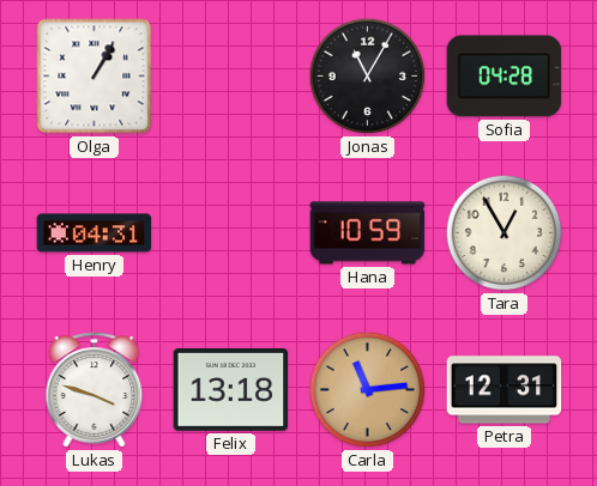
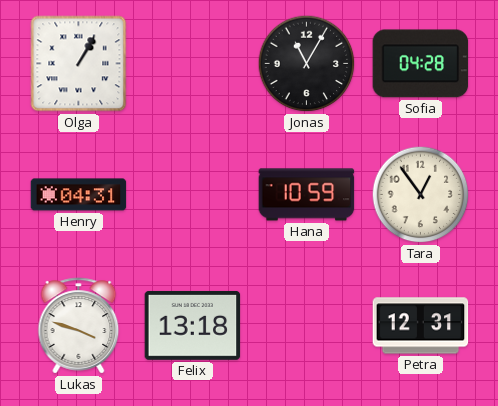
Tara: 12:55 -> 12:54
Carla: 11:14 -> none
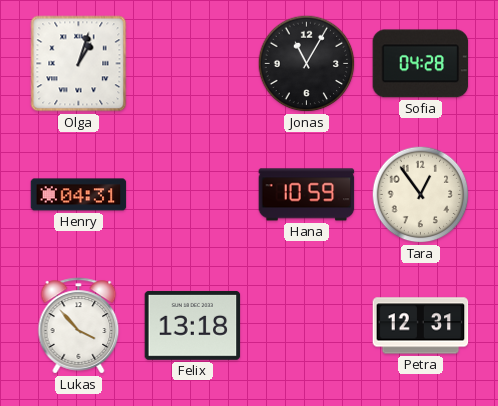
Olga: 1:05 -> 1:03
Lukas: 3:48 -> 3:53
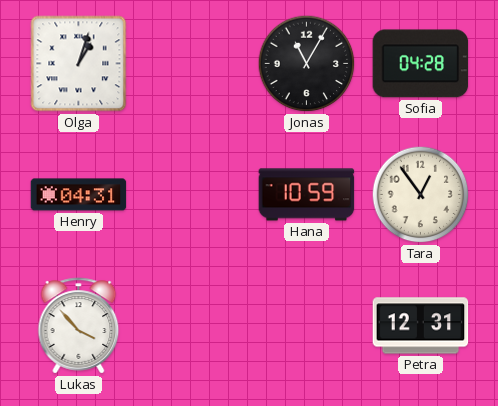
Felix: 13:18 -> none
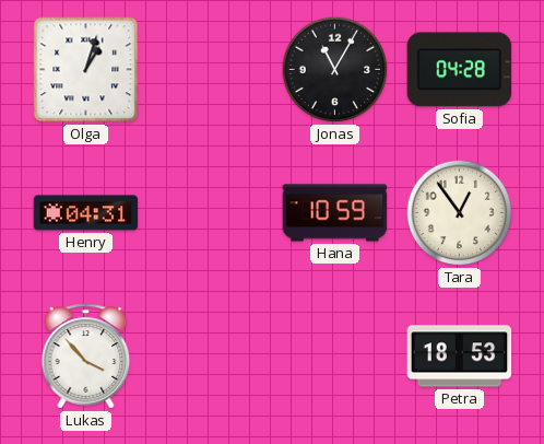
Petra: 12:31 -> 18:53
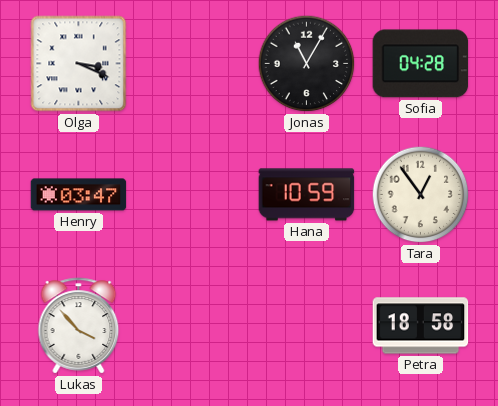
Olga: 1:03 -> 3:19
Henry: 04:31 -> 03:47
Petra: 18:53 -> 18:58
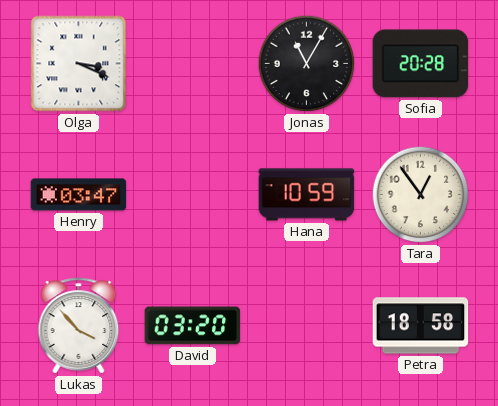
Sofia: 04:28 -> 20:28
David: none -> 03:20
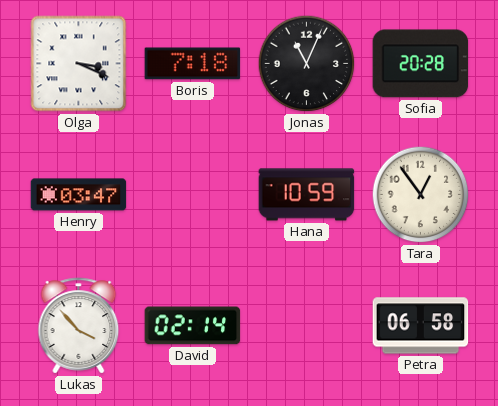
Boris: none -> 7:18
Jonas: 11:05 -> 11:04
David: 03:20 -> 02:14
Petra: 18:58 -> 06:58
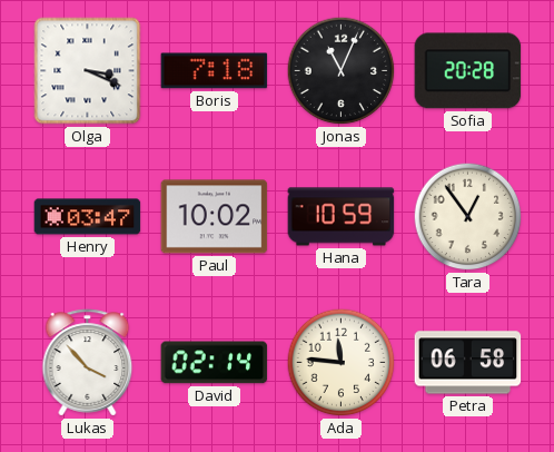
Paul: none -> 10:02
Ada: none -> 11:46
